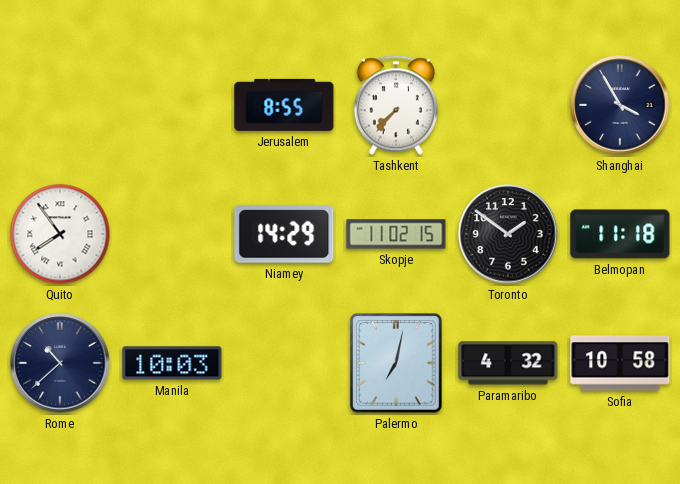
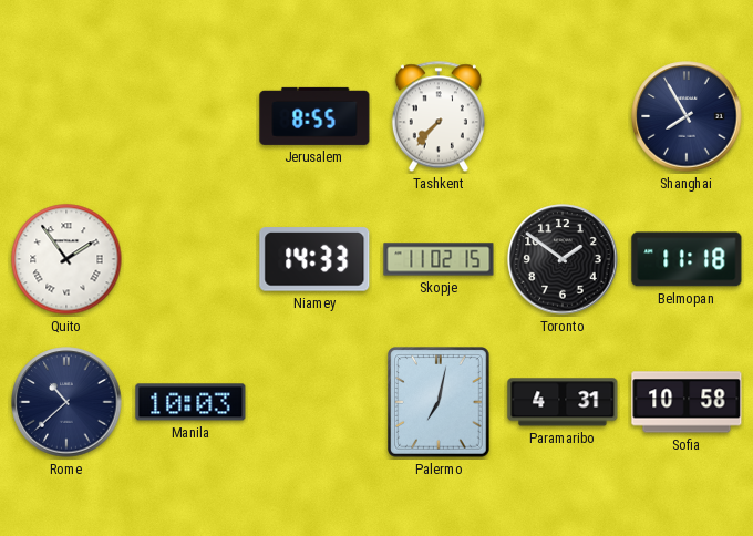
Shanghai: 3:55 -> 7:55
Quito: 7:54 -> 1:54
Niamey: 14:29 -> 14:33
Paramaribo: 4:32 -> 4:31
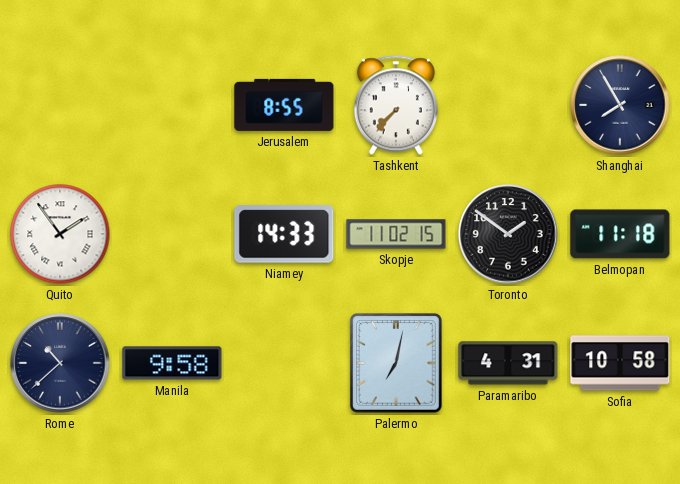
Manila: 10:03 -> 9:58
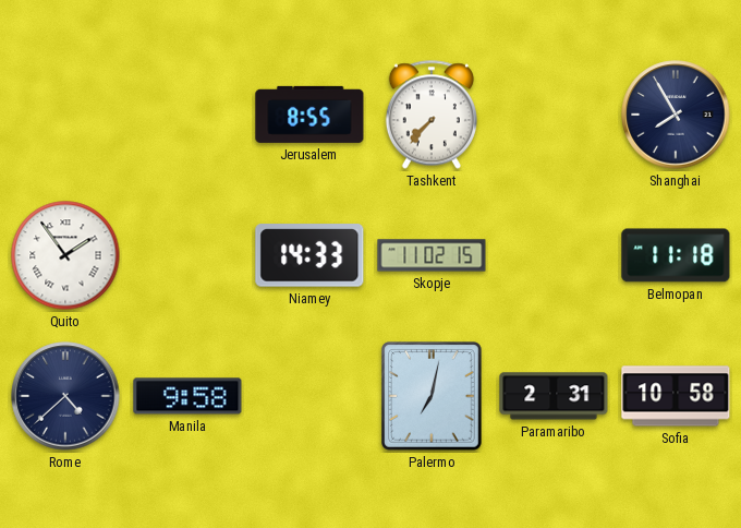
Toronto: 1:51 -> none
Rome: 10:38 -> 4:38
Paramaribo: 4:31 -> 2:31
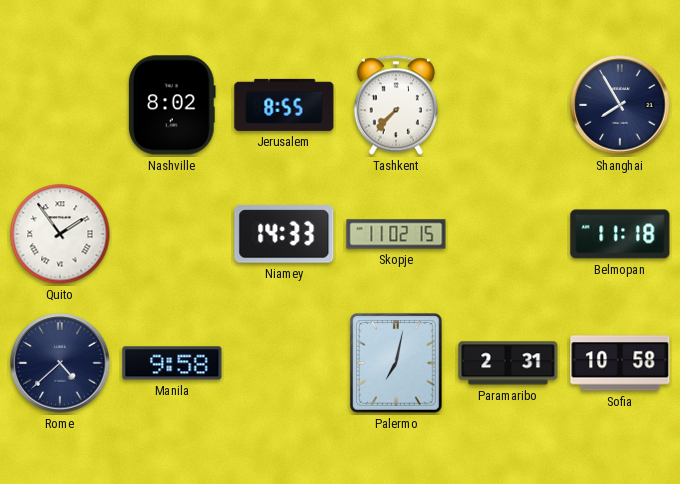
Nashville: none -> 8:02
